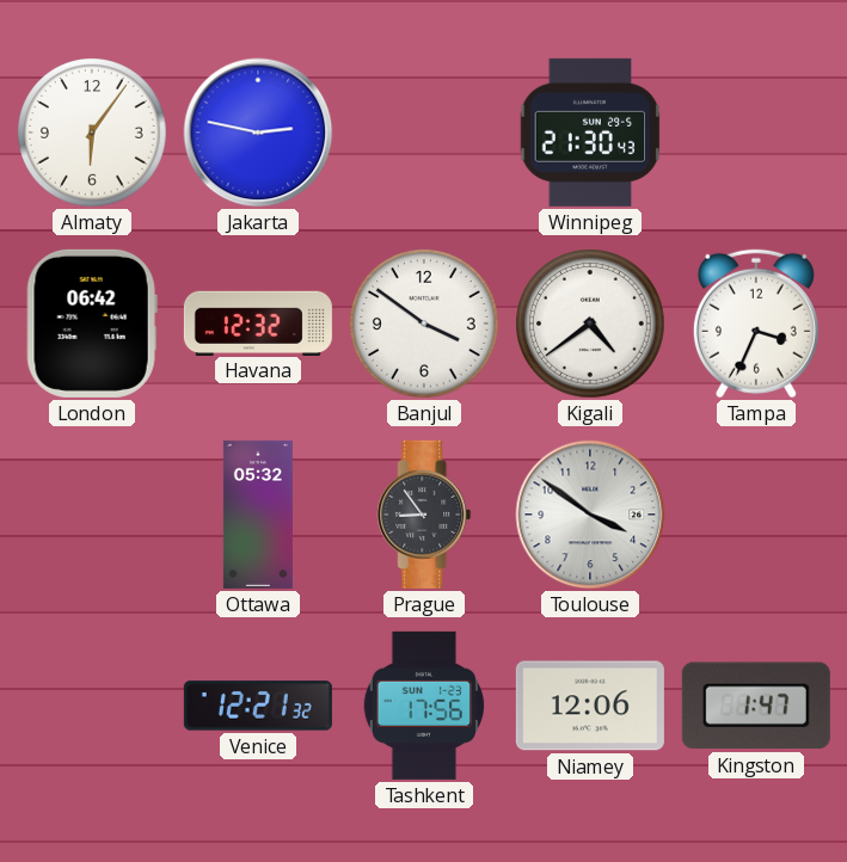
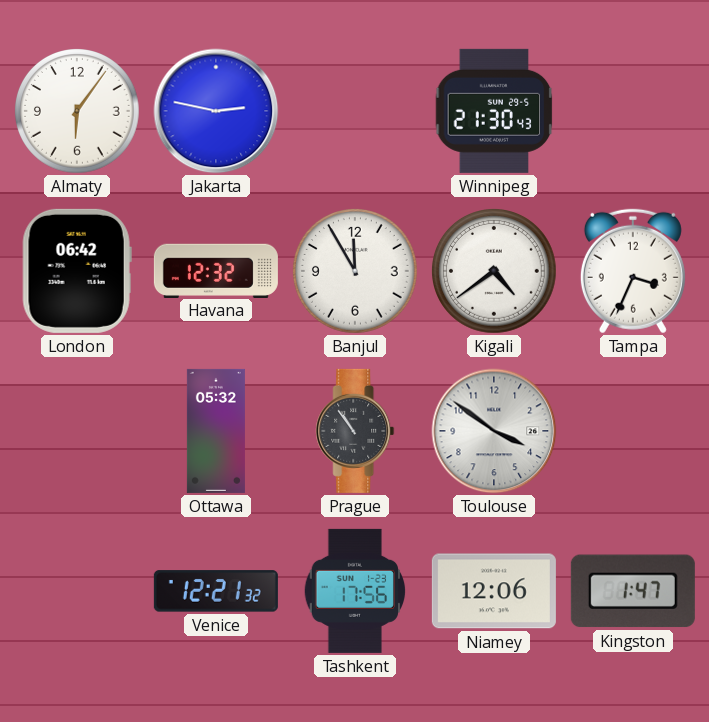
Banjul: 3:51 -> 11:55
Prague: 8:54 -> 10:54
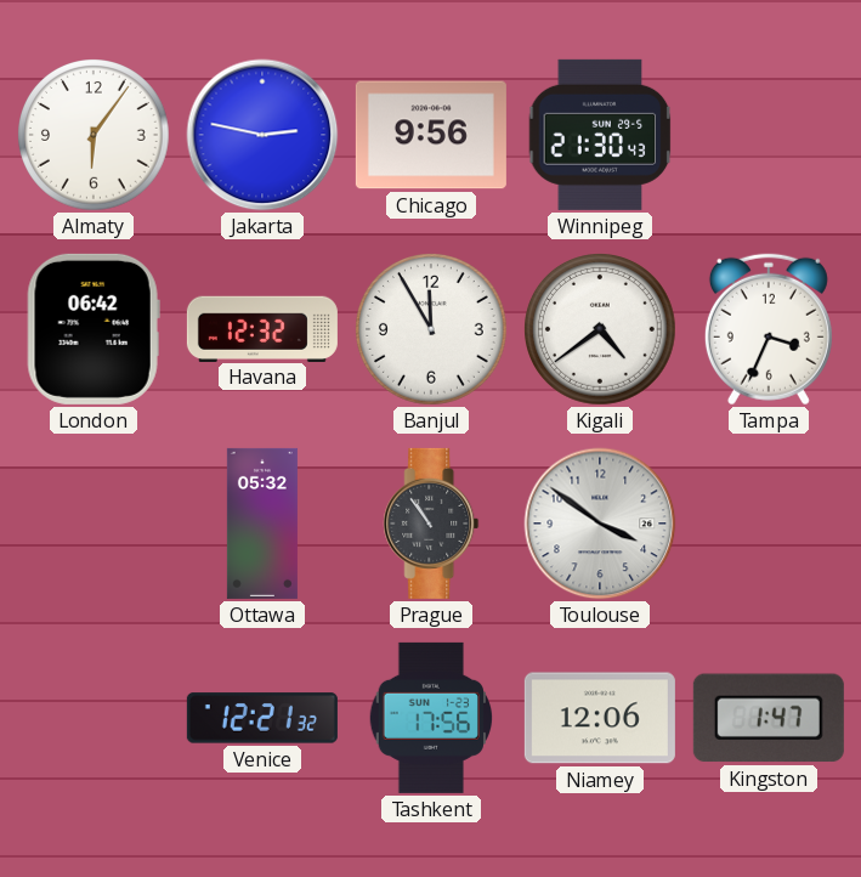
Chicago: none -> 9:56
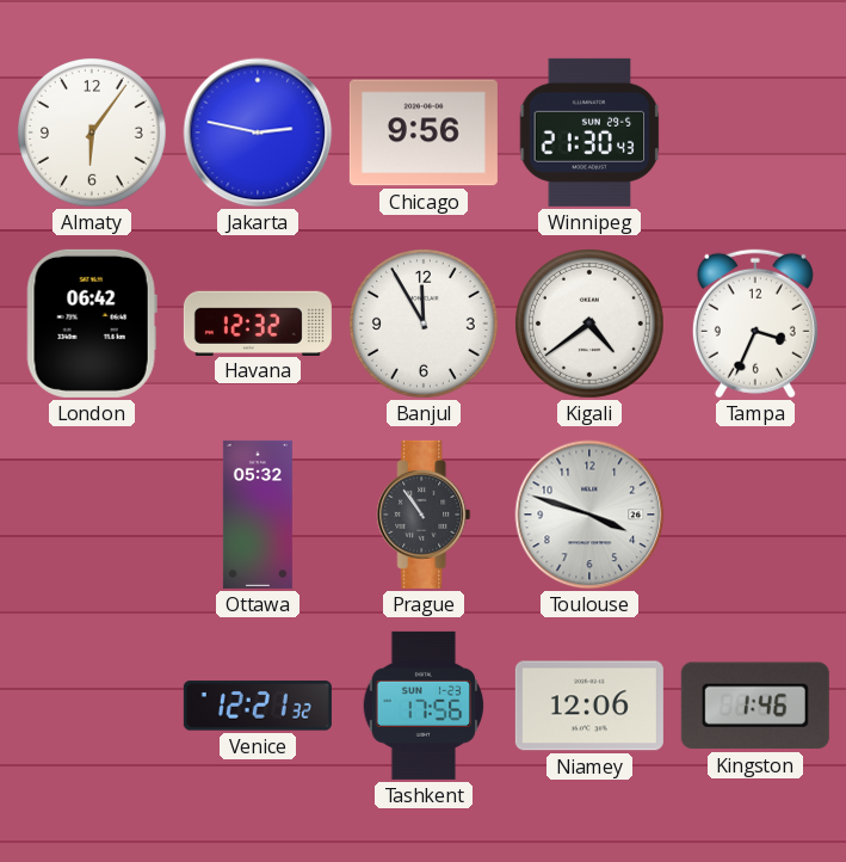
Toulouse: 3:51 -> 3:48
Kingston: 1:47 -> 1:46
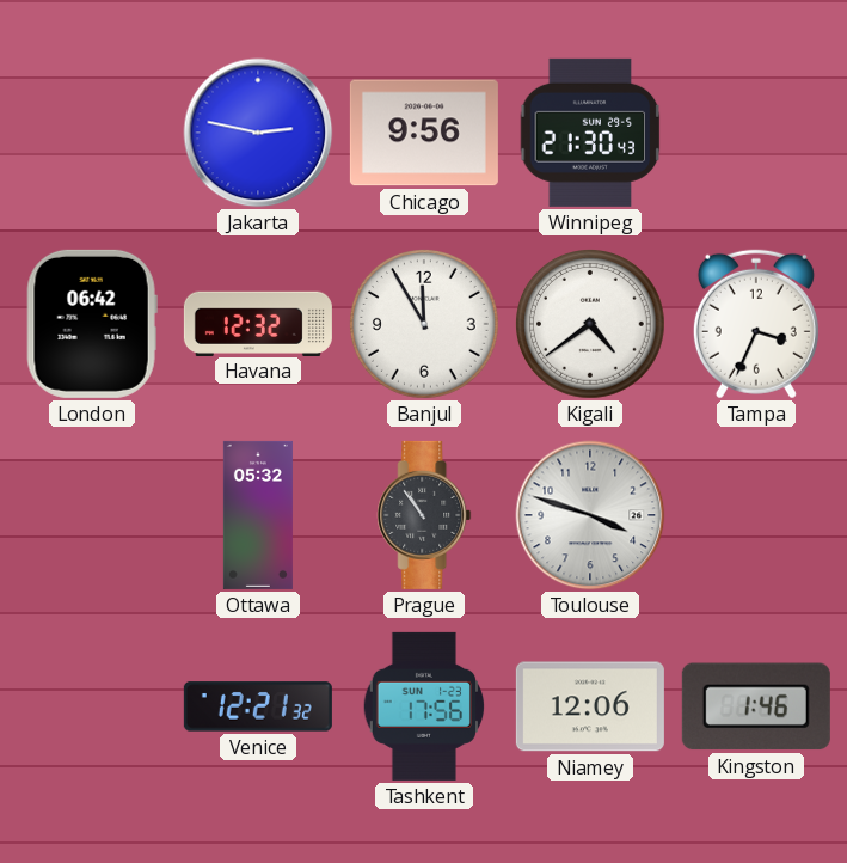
Almaty: 6:06 -> none
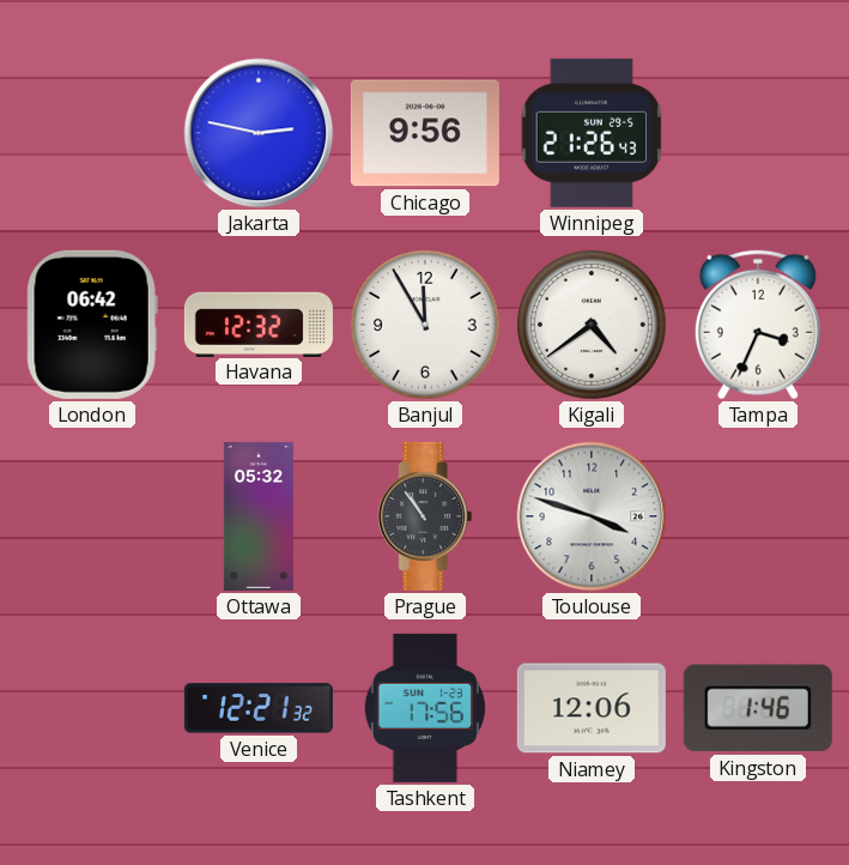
Winnipeg: 21:30 -> 21:26
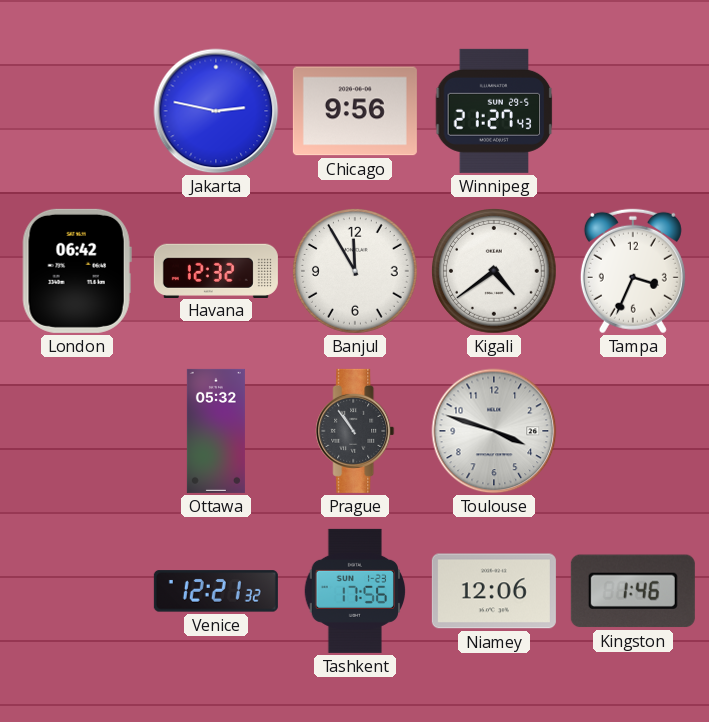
Winnipeg: 21:26 -> 21:27
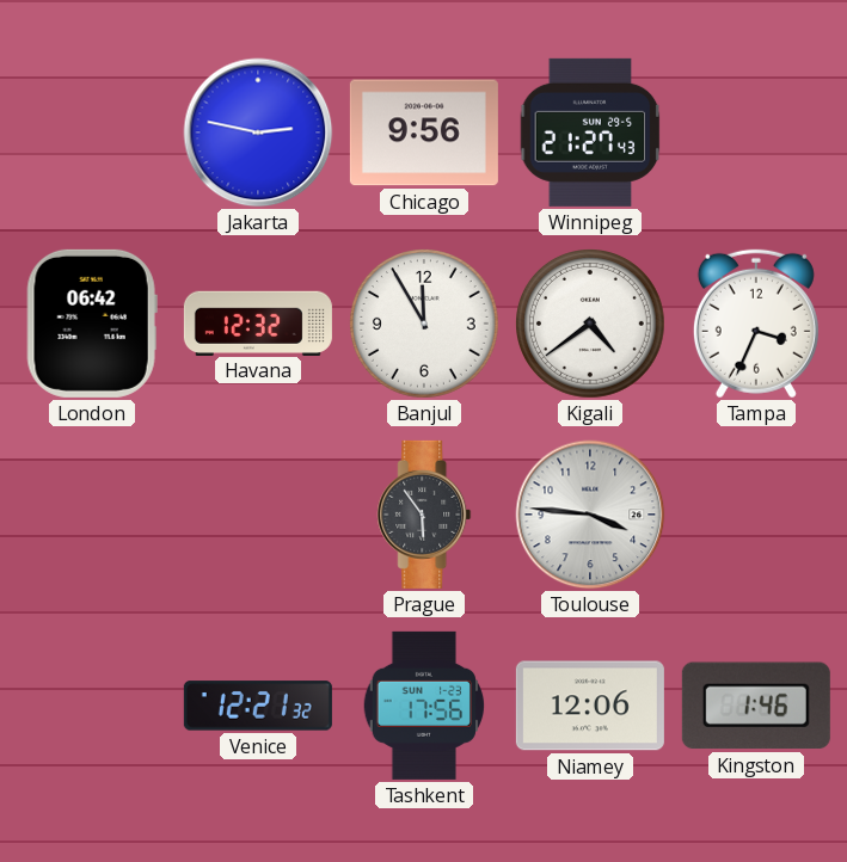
Ottawa: 05:32 -> none
Prague: 10:54 -> 5:54
Toulouse: 3:48 -> 3:46
